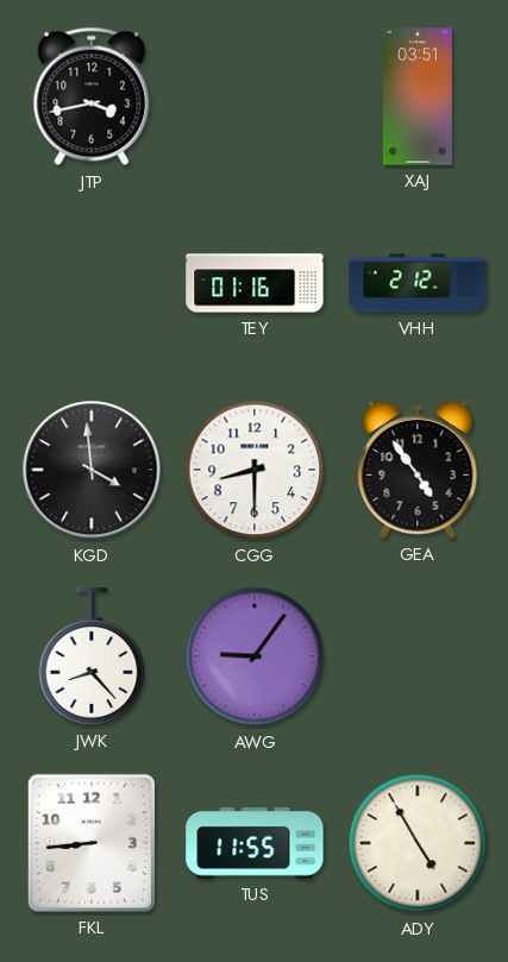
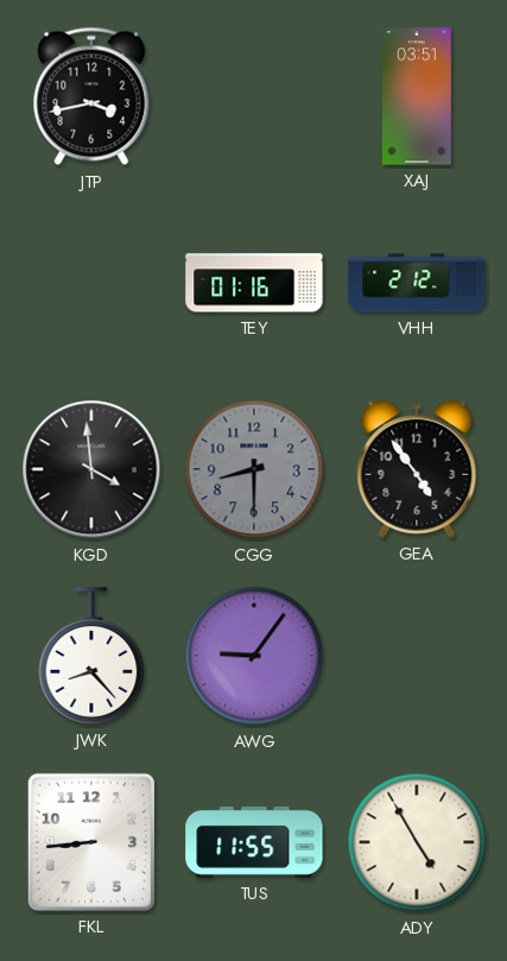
CGG dial: white -> grey
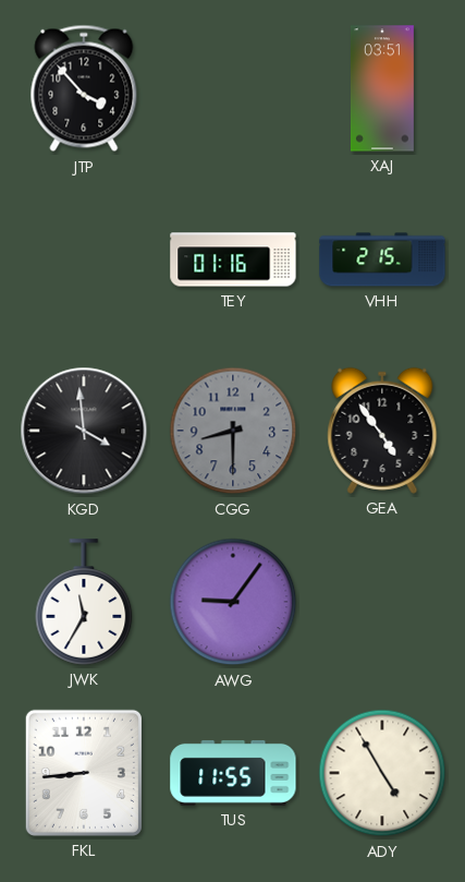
JTP: 3:43 -> 3:53
VHH: 2:12 -> 2:15
JWK: 8:23 -> 11:35
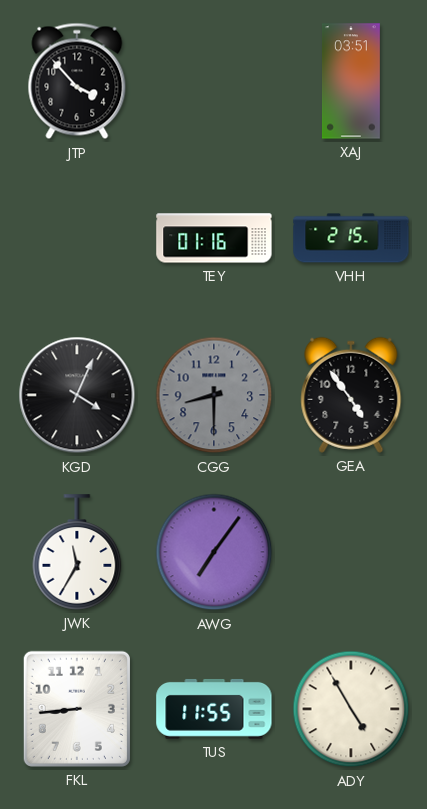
KGD: 3:59 -> 4:04
AWG: 9:06 -> 7:06
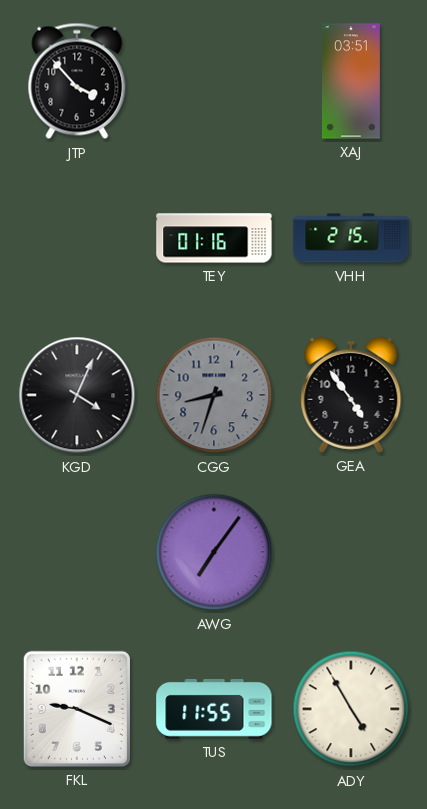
CGG: 8:30 -> 8:33
JWK: 11:35 -> none
FKL: 8:44 -> 9:19
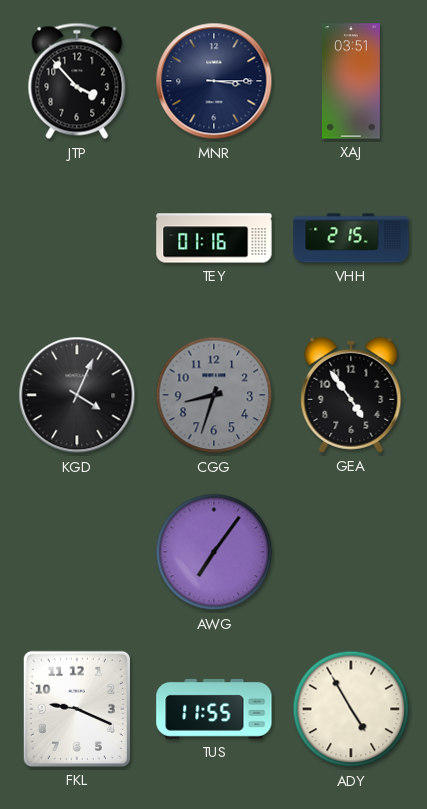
MNR: none -> 3:15
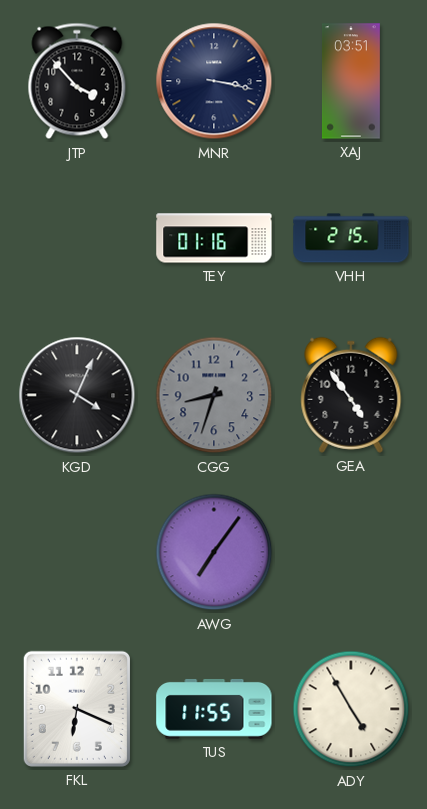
MNR: 3:15 -> 3:17
FKL: 9:19 -> 6:19
